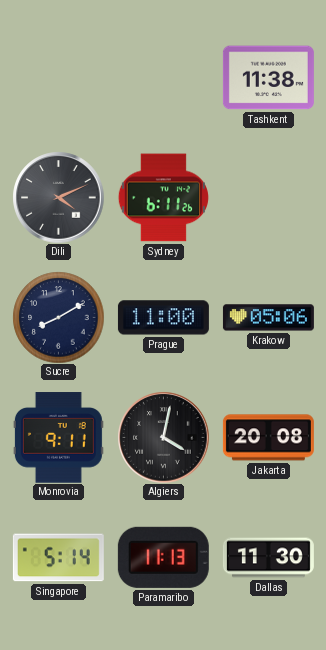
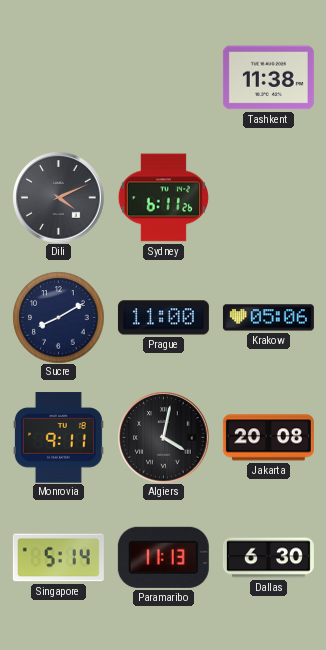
Dallas: 11:30 -> 6:30
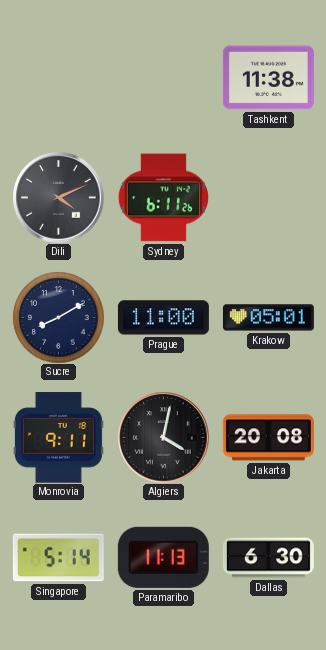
Krakow: 05:06 -> 05:01
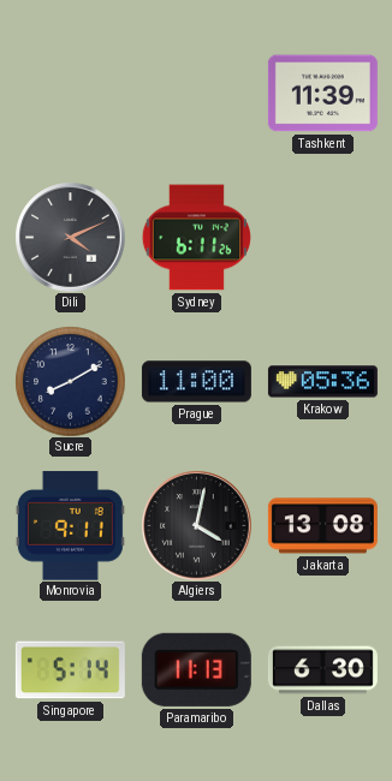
Tashkent: 11:38 -> 11:39
Krakow: 05:01 -> 05:36
Jakarta: 20:08 -> 13:08
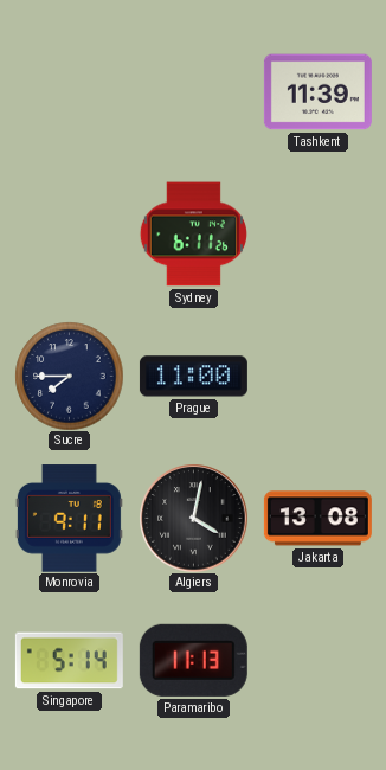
Dili: 4:11 -> none
Sucre: 8:10 -> 7:45
Krakow: 05:36 -> none
Dallas: 6:30 -> none
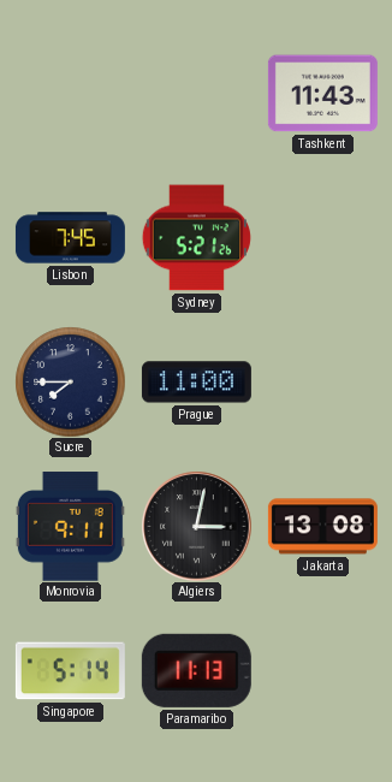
Tashkent: 11:39 -> 11:43
Lisbon: none -> 7:45
Sydney: 6:11 -> 5:21
Algiers: 4:02 -> 3:02
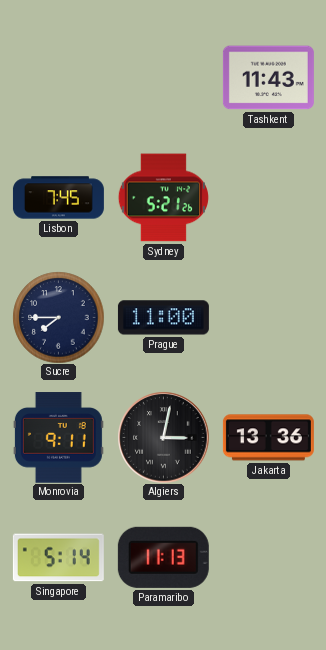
Jakarta: 13:08 -> 13:36
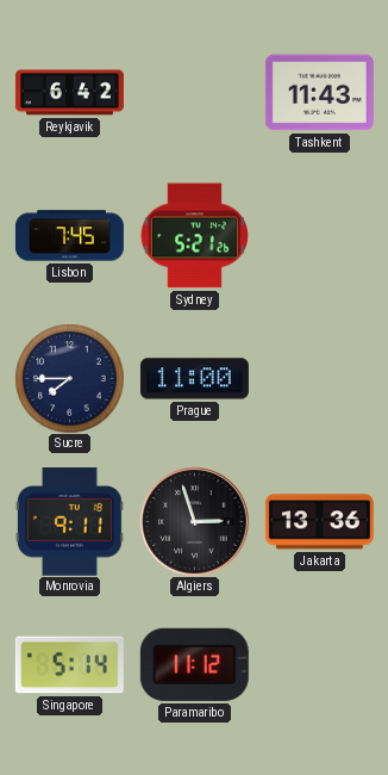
Reykjavik: none -> 6:42
Algiers: 3:02 -> 2:57
Paramaribo: 11:13 -> 11:12
